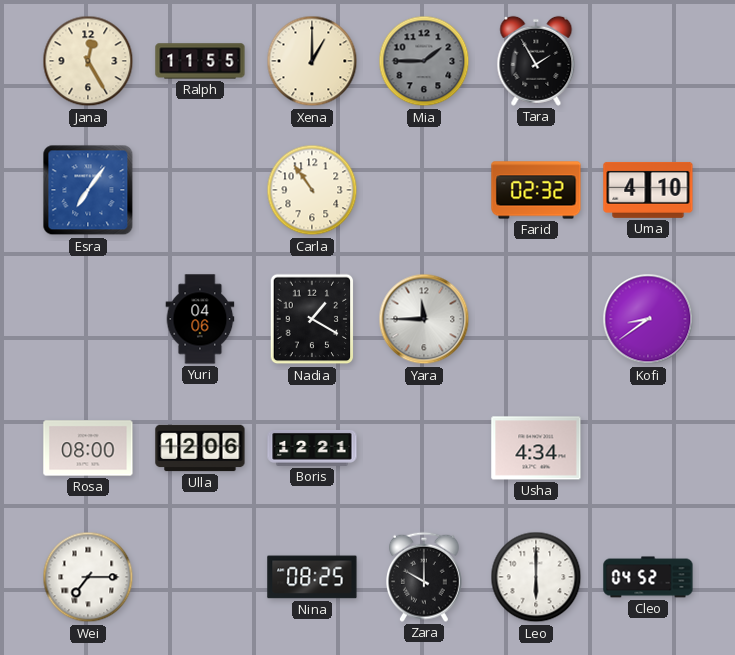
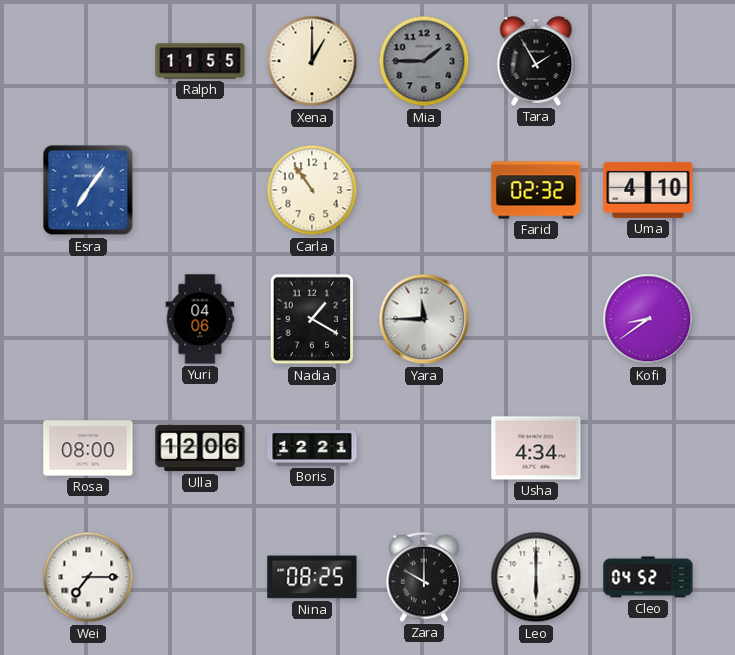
Jana: 12:25 -> none
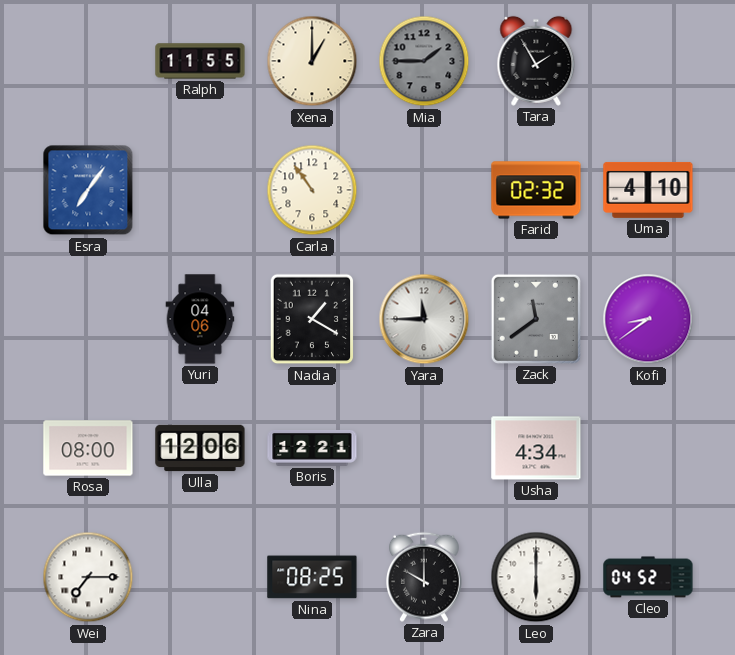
Zack: none -> 11:39
